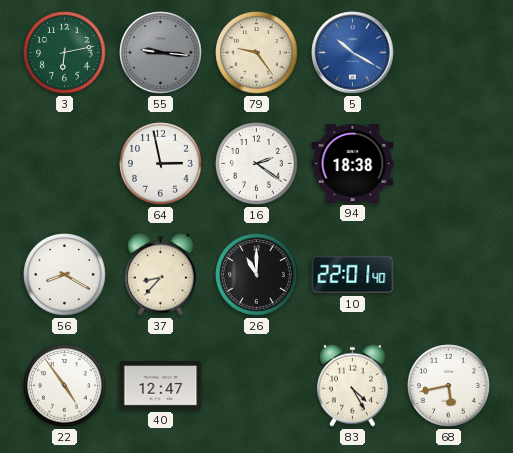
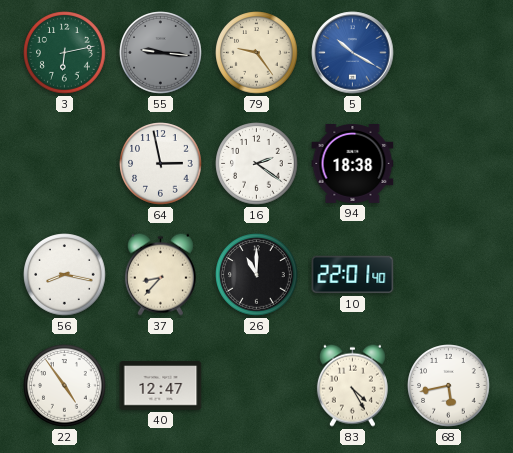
56: 8:20 -> 8:17
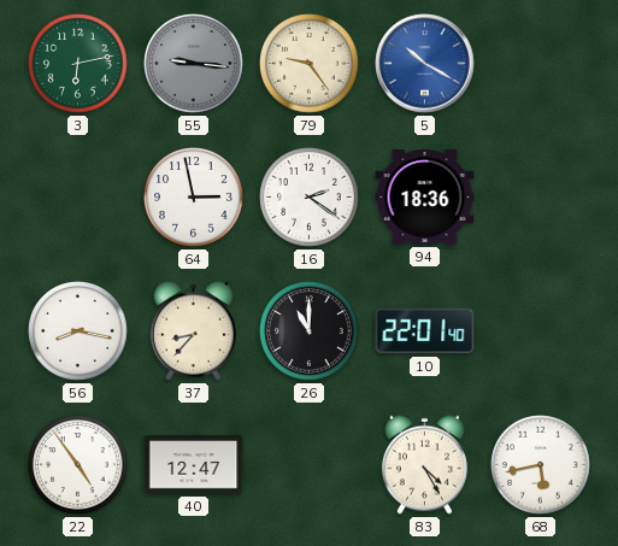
94: 18:38 -> 18:36
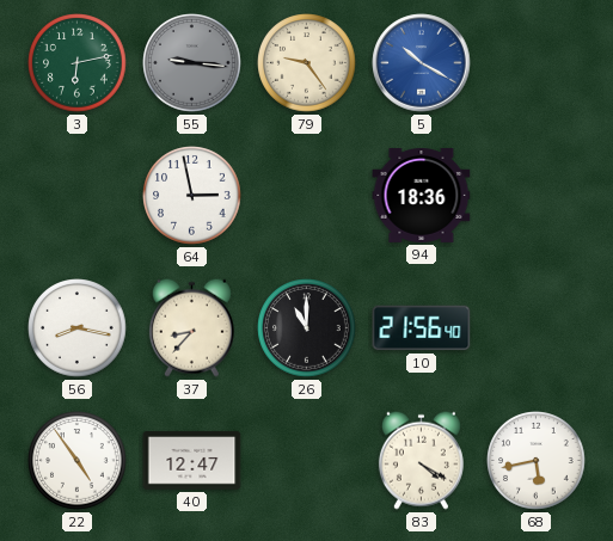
16: 2:21 -> none
10: 22:01 -> 21:56
83: 4:25 -> 4:20
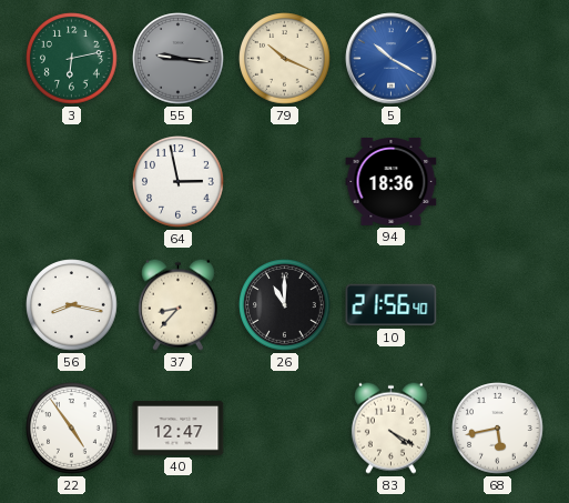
79: 9:24 -> 10:19
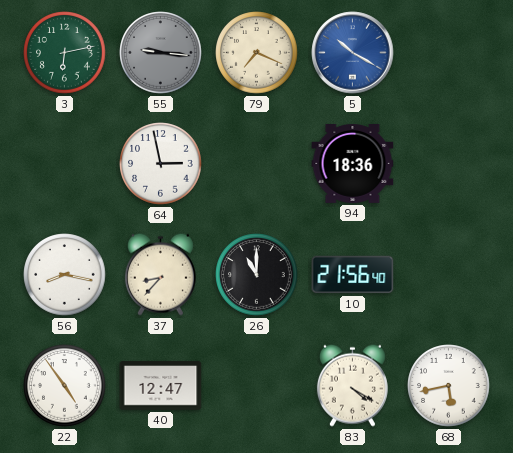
79: 10:19 -> 7:19
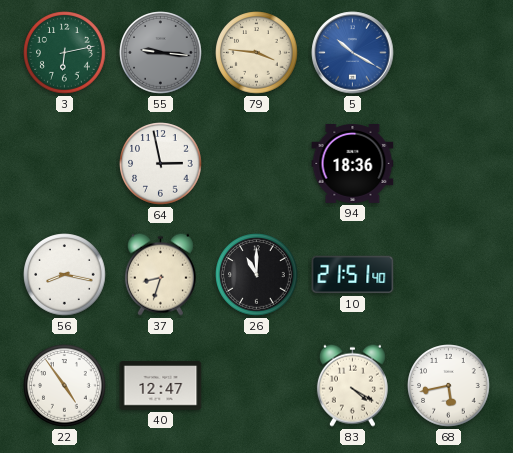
79: 7:19 -> 3:46
37: 8:37 -> 8:33
10: 21:56 -> 21:51
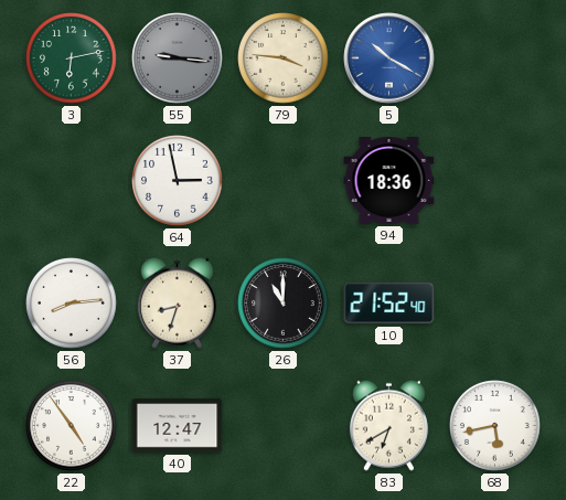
56: 8:17 -> 8:14
10: 21:51 -> 21:52
83: 4:20 -> 6:40
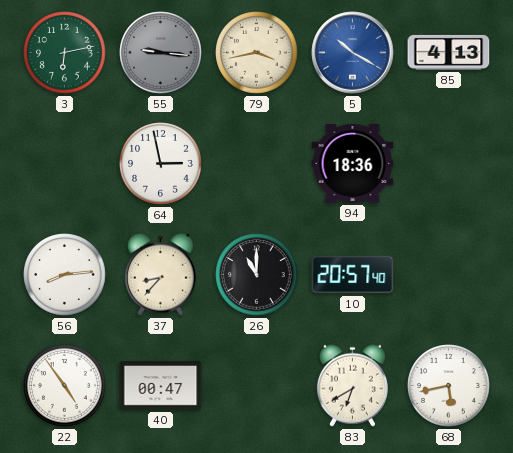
79: 3:46 -> 3:43
85: none -> 4:13
37: 8:33 -> 8:37
10: 21:52 -> 20:57
40: 12:47 -> 00:47
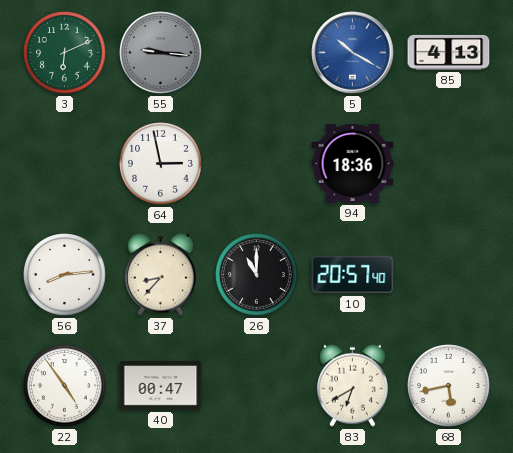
3: 6:13 -> 6:11
79: 3:43 -> none
